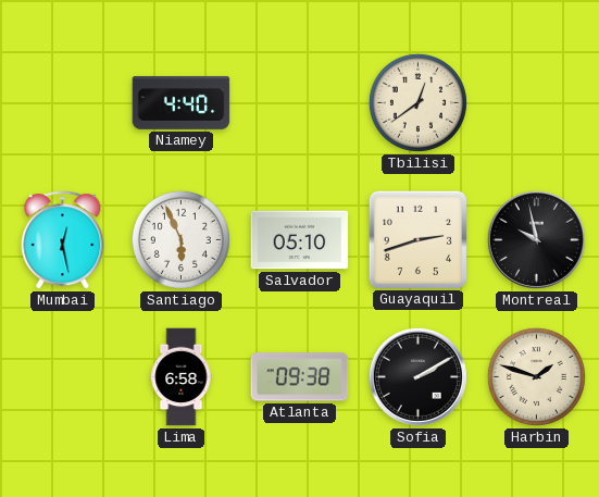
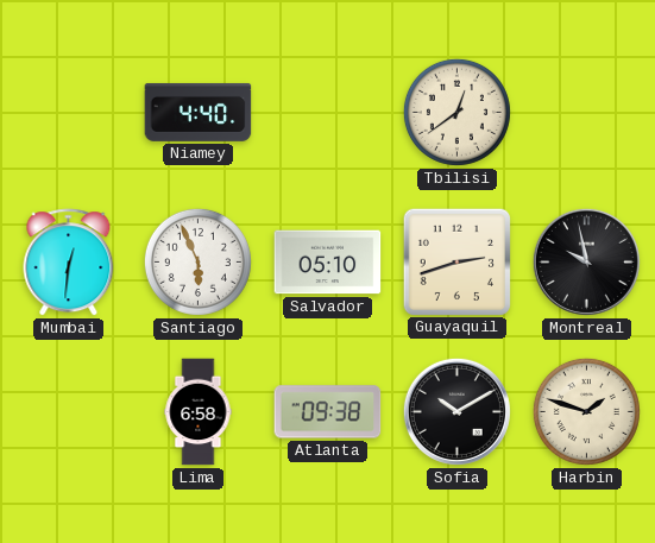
Mumbai: 12:28 -> 12:31
Sofia: 2:10 -> 10:10
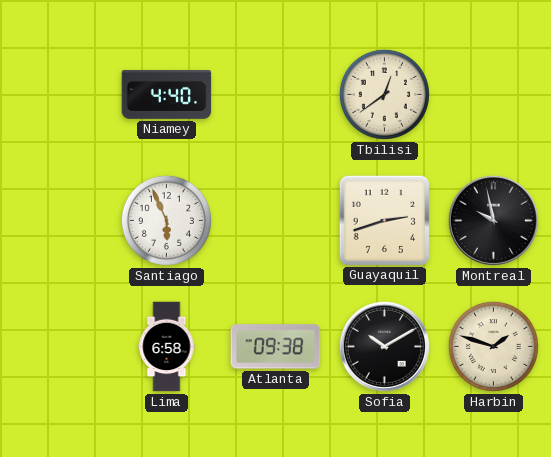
Mumbai: 12:31 -> none
Salvador: 05:10 -> none
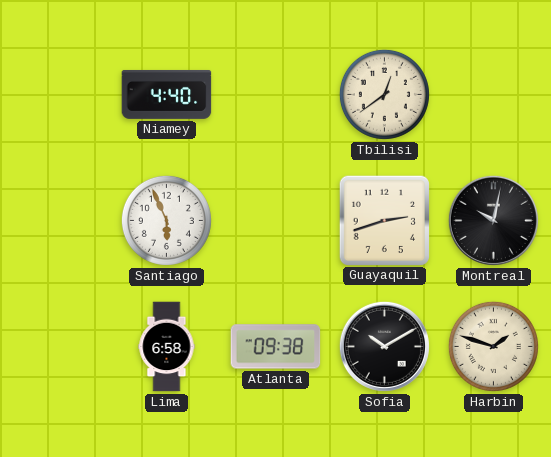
Montreal: 9:58 -> 10:02
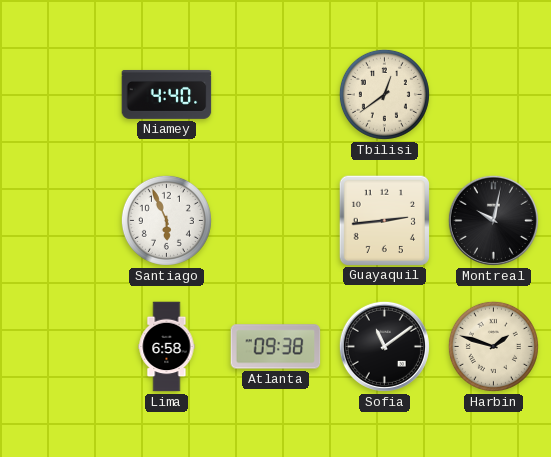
Guayaquil: 2:42 -> 2:44
Sofia: 10:10 -> 11:09
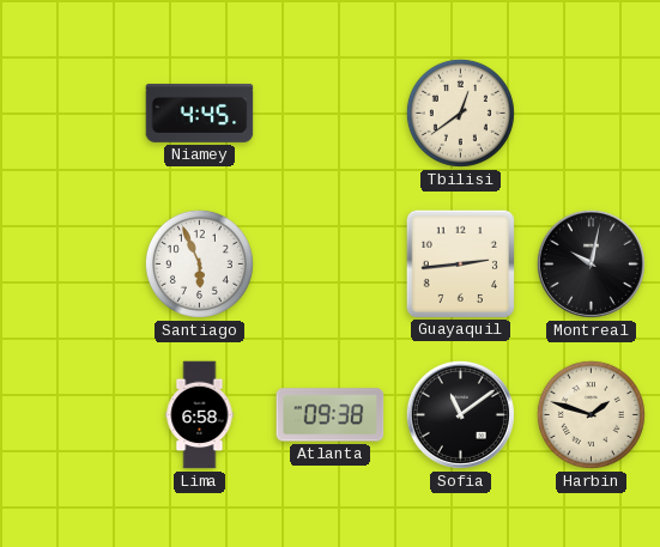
Niamey: 4:40 -> 4:45
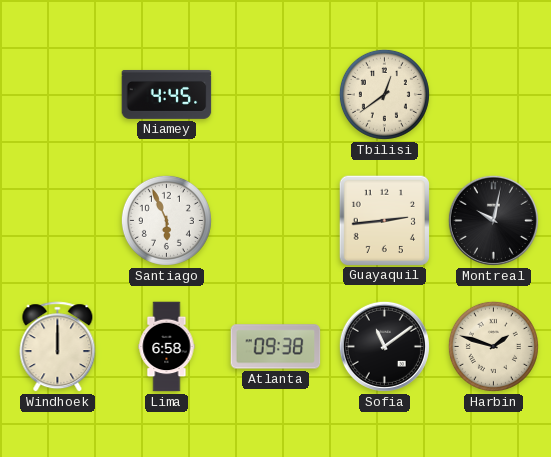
Windhoek: none -> 12:00
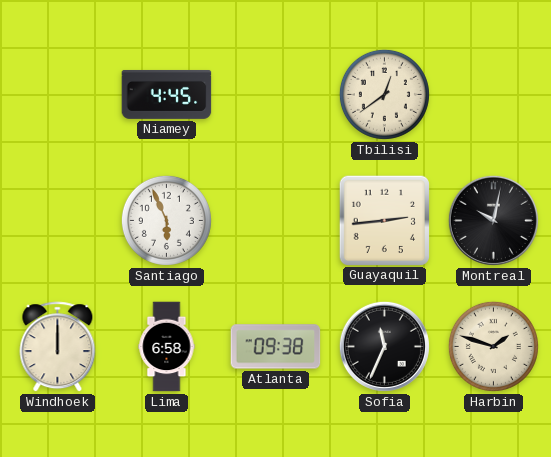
Sofia: 11:09 -> 11:34
